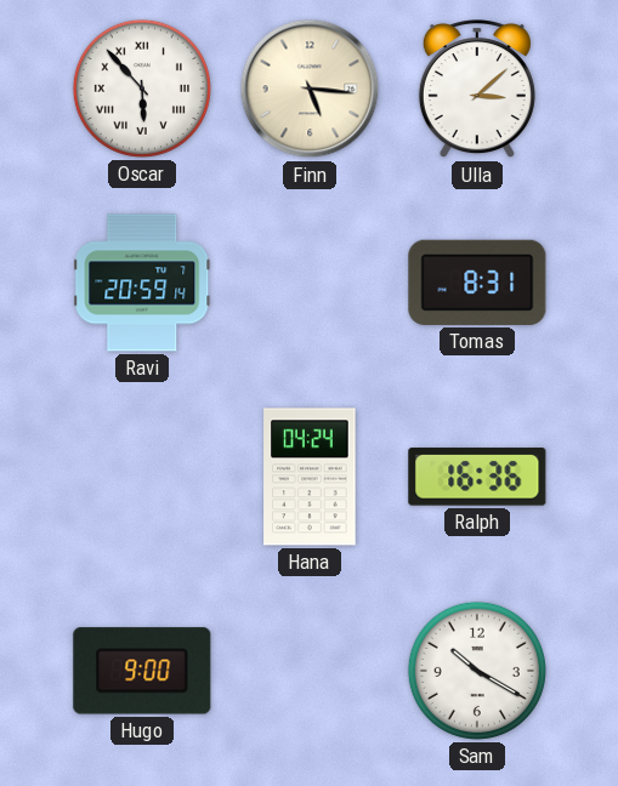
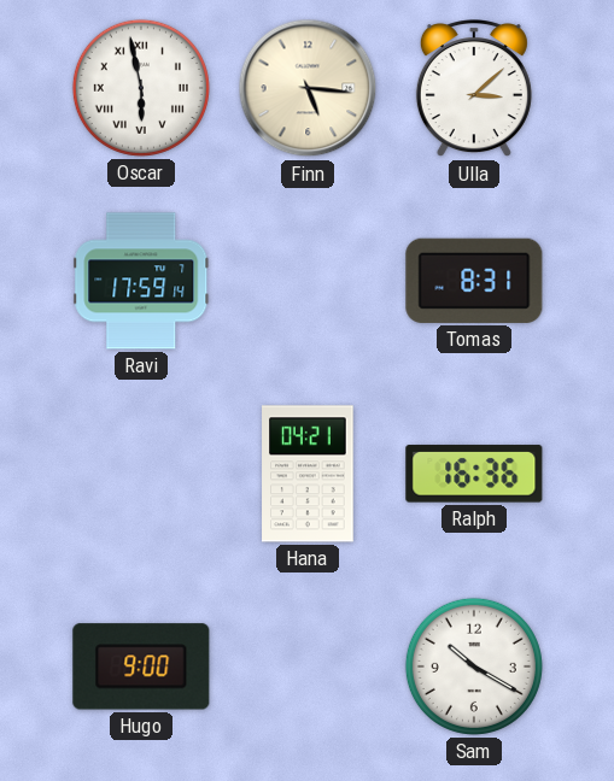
Oscar: 5:53 -> 5:58
Ravi: 20:59 -> 17:59
Hana: 04:24 -> 04:21
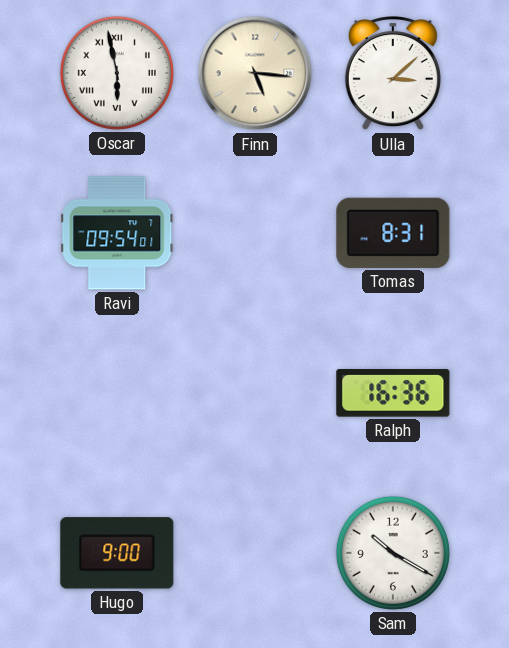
Ravi: 17:59 -> 09:54
Hana: 04:21 -> none
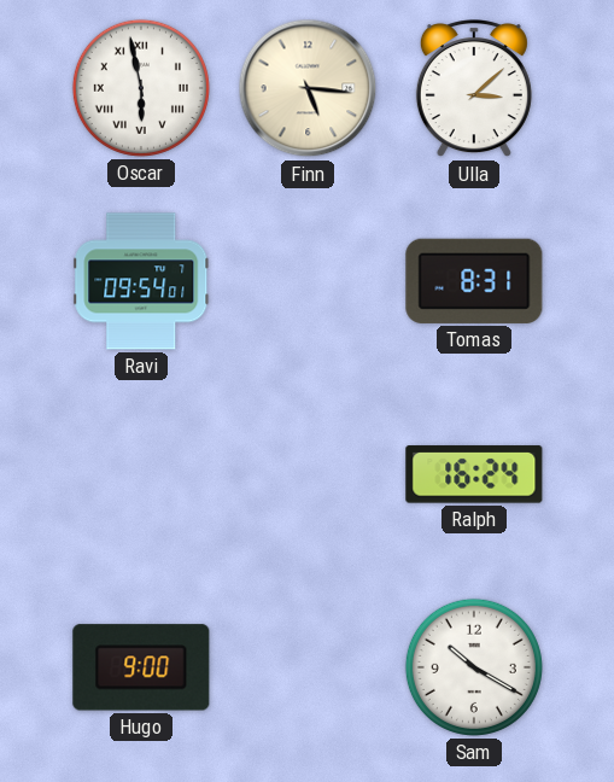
Ralph: 16:36 -> 16:24
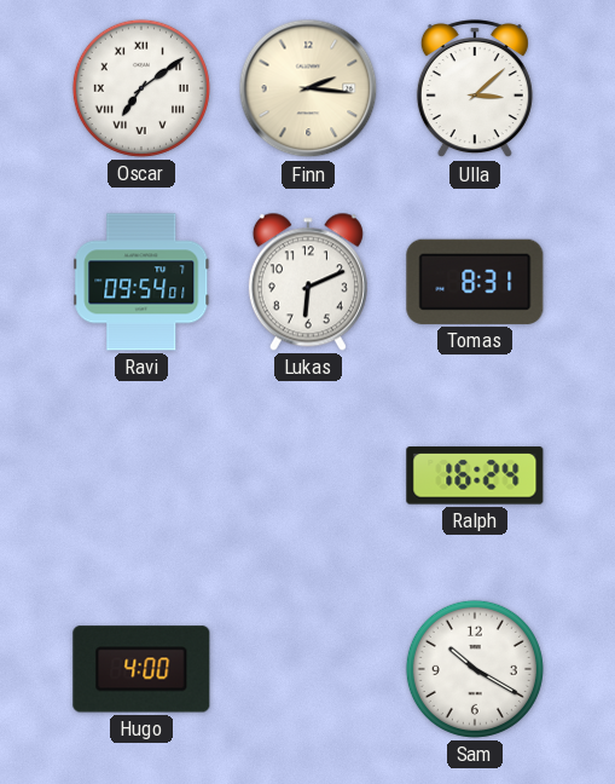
Oscar: 5:58 -> 7:09
Finn: 5:16 -> 2:16
Lukas: none -> 6:11
Hugo: 9:00 -> 4:00
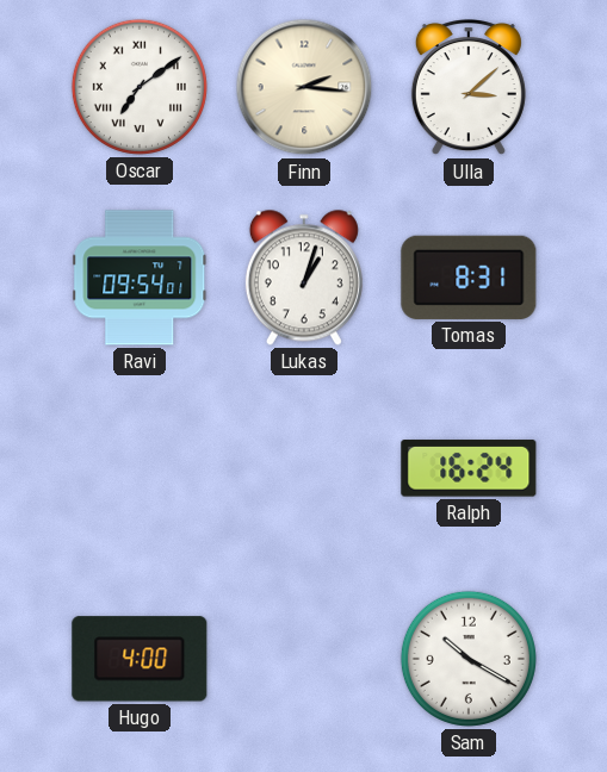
Lukas: 6:11 -> 1:03
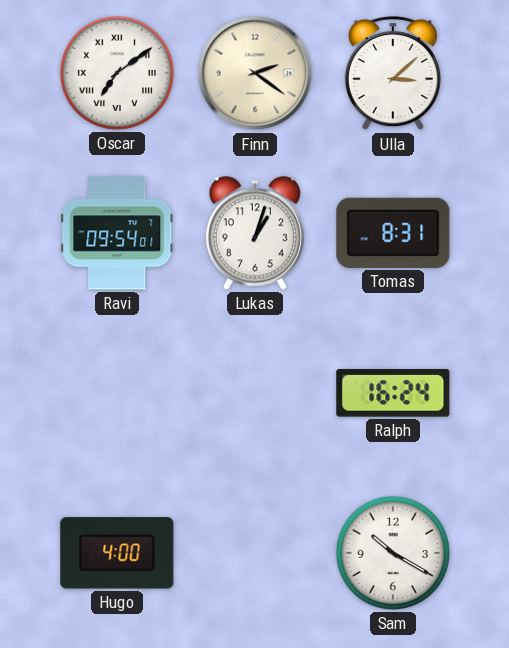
Finn: 2:16 -> 2:21
